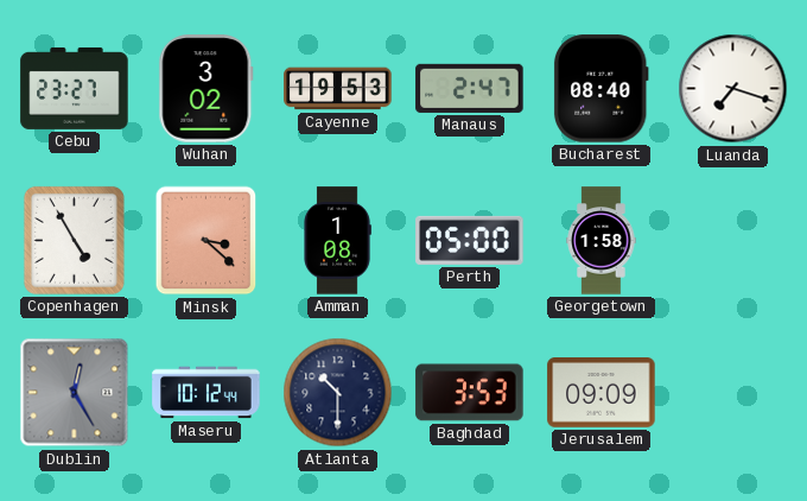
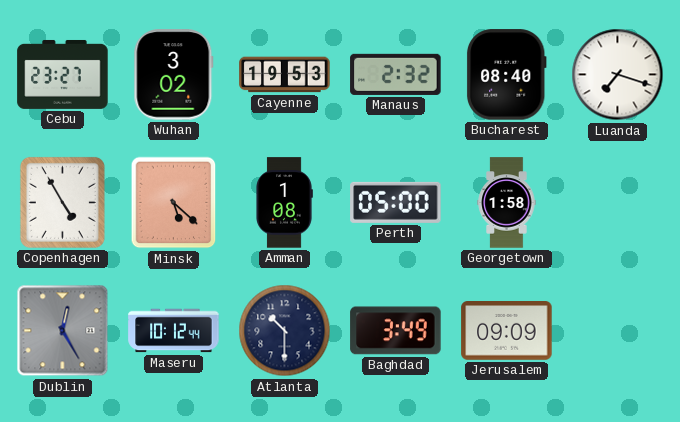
Manaus: 2:47 -> 2:32
Minsk: 3:22 -> 5:22
Baghdad: 3:53 -> 3:49
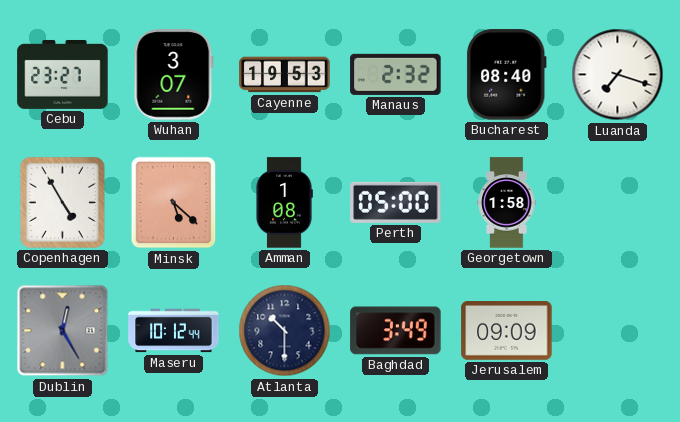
Wuhan: 3:02 -> 3:07
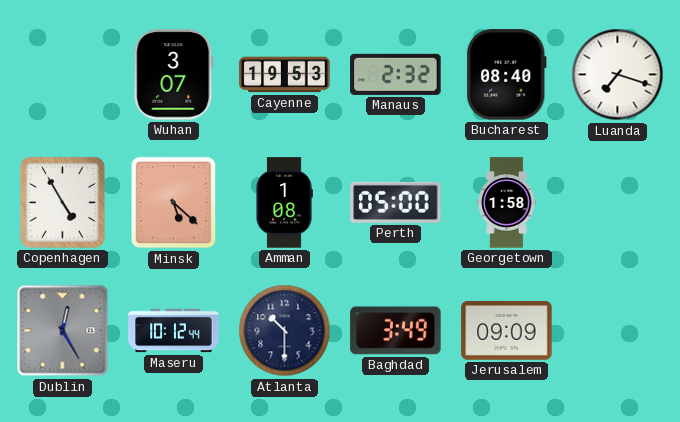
Cebu: 23:27 -> none
